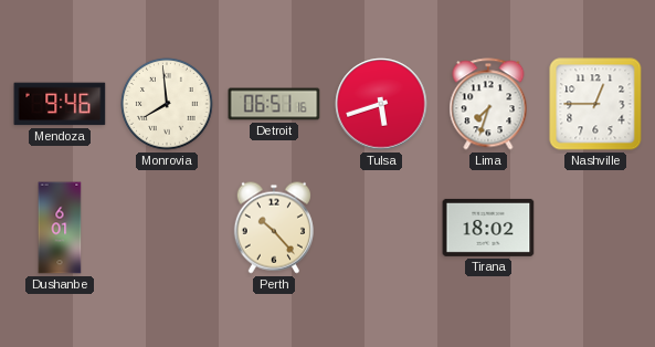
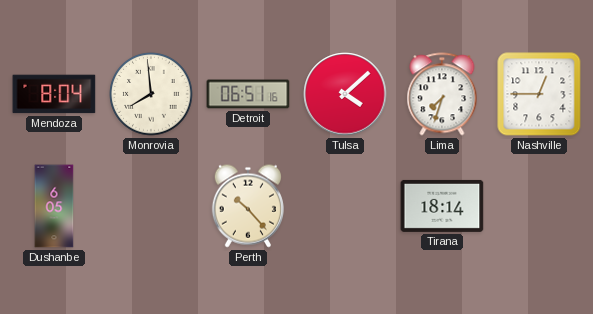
Mendoza: 9:46 -> 8:04
Tulsa: 5:42 -> 4:08
Dushanbe: 6:01 -> 6:05
Tirana: 18:02 -> 18:14
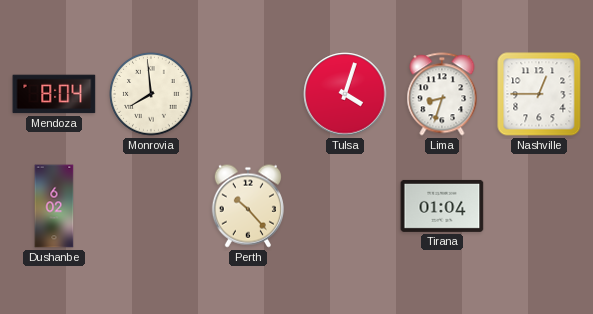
Detroit: 06:51 -> none
Tulsa: 4:08 -> 4:03
Lima: 7:33 -> 8:33
Dushanbe: 6:05 -> 6:02
Tirana: 18:14 -> 01:04
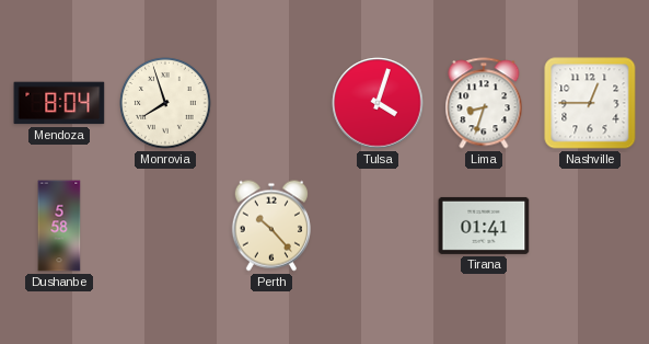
Monrovia: 7:59 -> 7:57
Dushanbe: 6:02 -> 5:58
Tirana: 01:04 -> 01:41
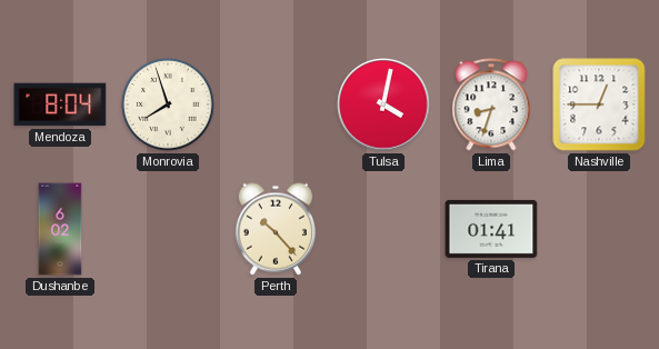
Tulsa: 4:03 -> 4:02
Dushanbe: 5:58 -> 6:02
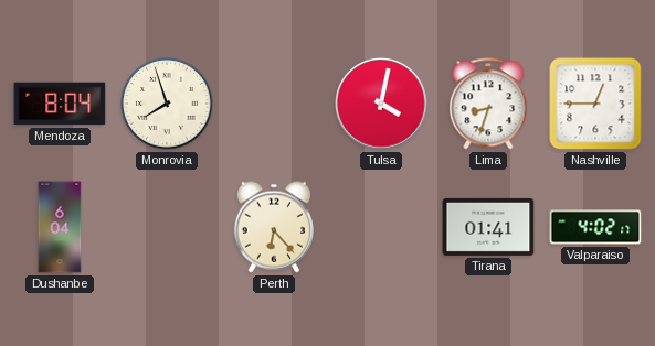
Dushanbe: 6:02 -> 6:04
Perth: 10:23 -> 6:23
Valparaiso: none -> 4:02
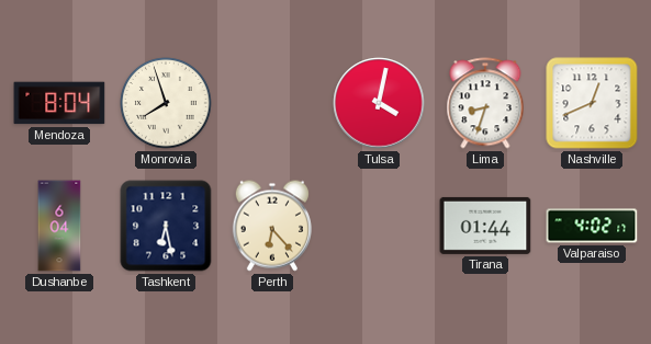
Nashville: 12:45 -> 12:41
Tashkent: none -> 6:28
Tirana: 01:41 -> 01:44
